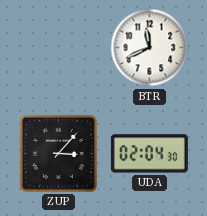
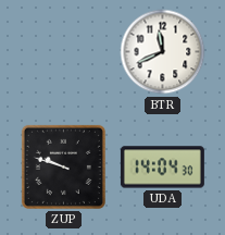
ZUP: 3:07 -> 9:48
UDA: 02:04 -> 14:04
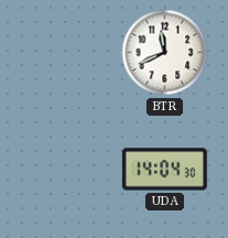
ZUP: 9:48 -> none
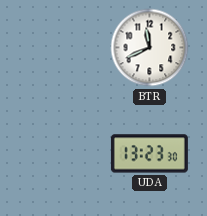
UDA: 14:04 -> 13:23
